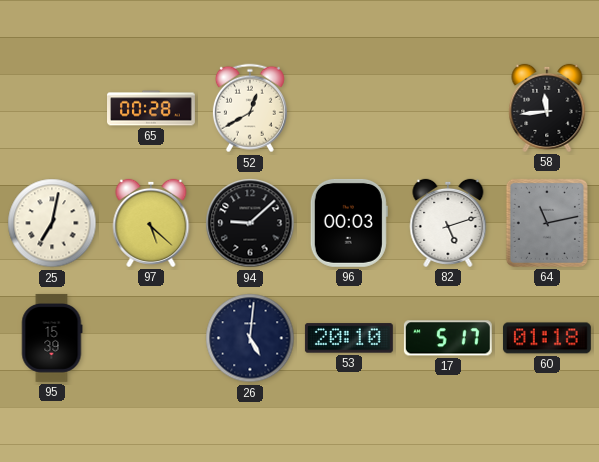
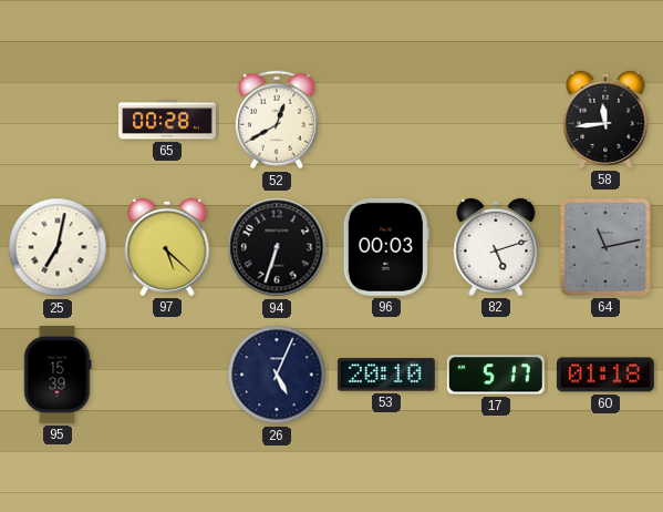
94: 9:08 -> 6:33
26: 5:01 -> 5:04
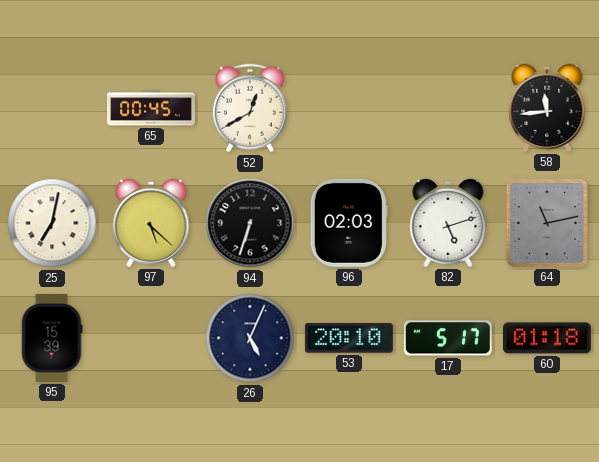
65: 00:28 -> 00:45
96: 00:03 -> 02:03
